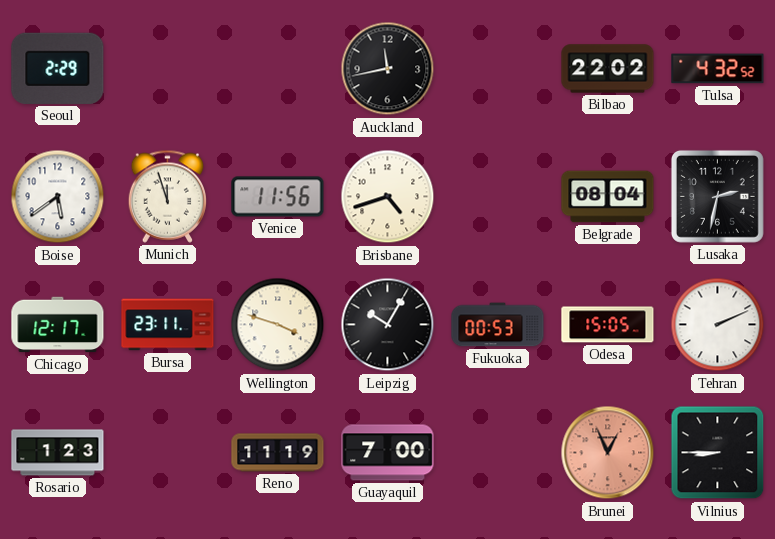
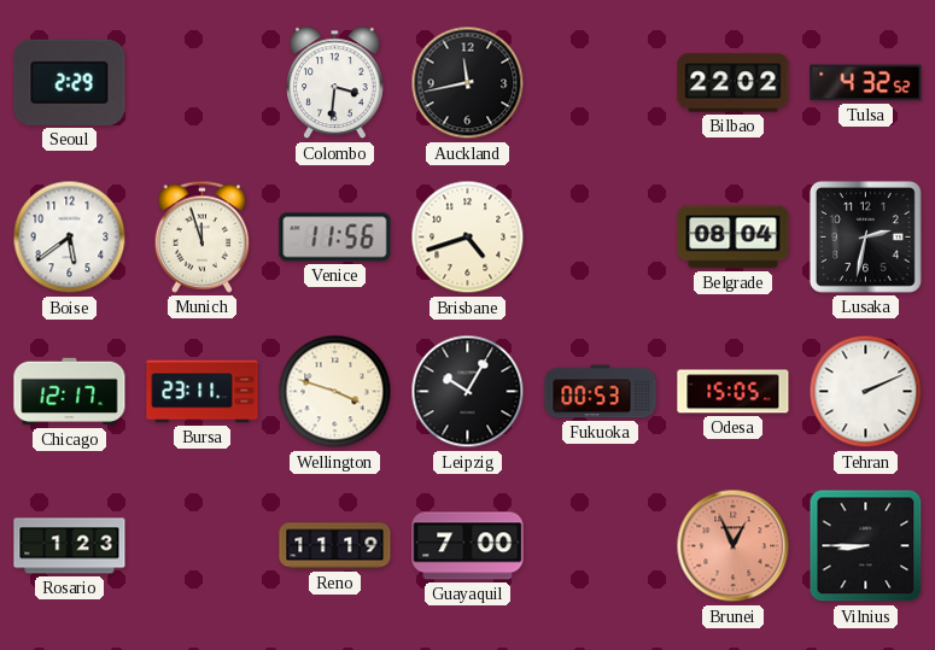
Colombo: none -> 3:31
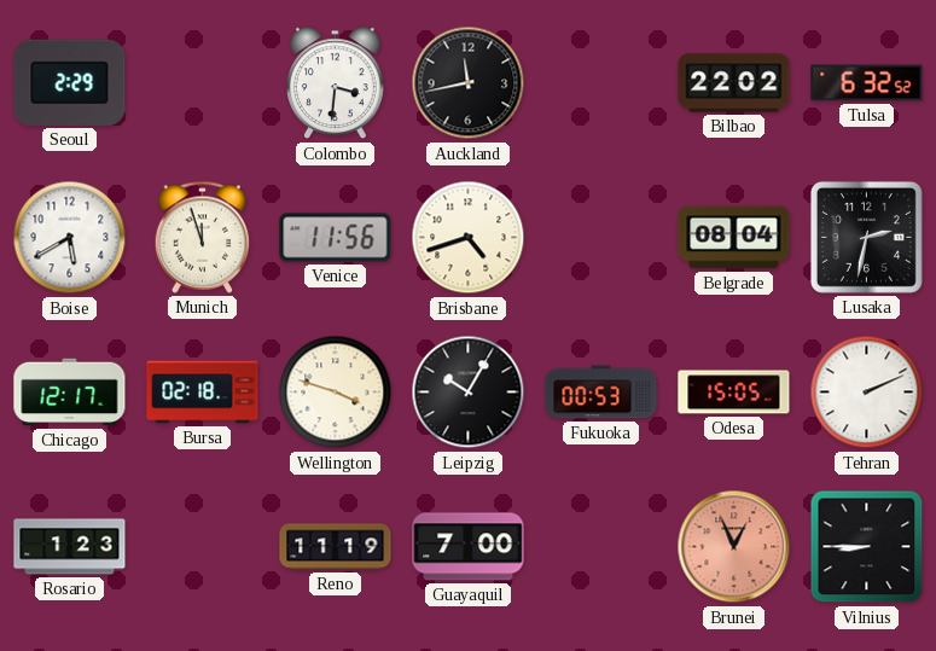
Tulsa: 4:32 -> 6:32
Boise: 5:39 -> 5:40
Bursa: 23:11 -> 02:18
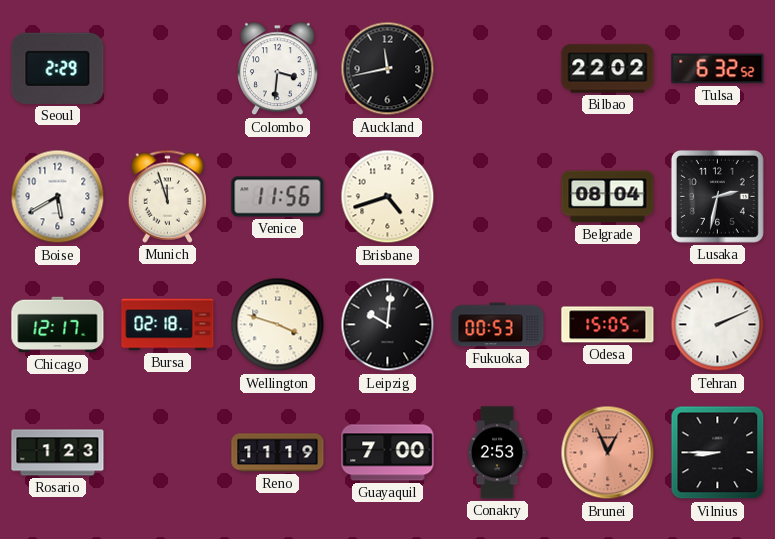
Leipzig: 10:05 -> 10:01
Conakry: none -> 2:53
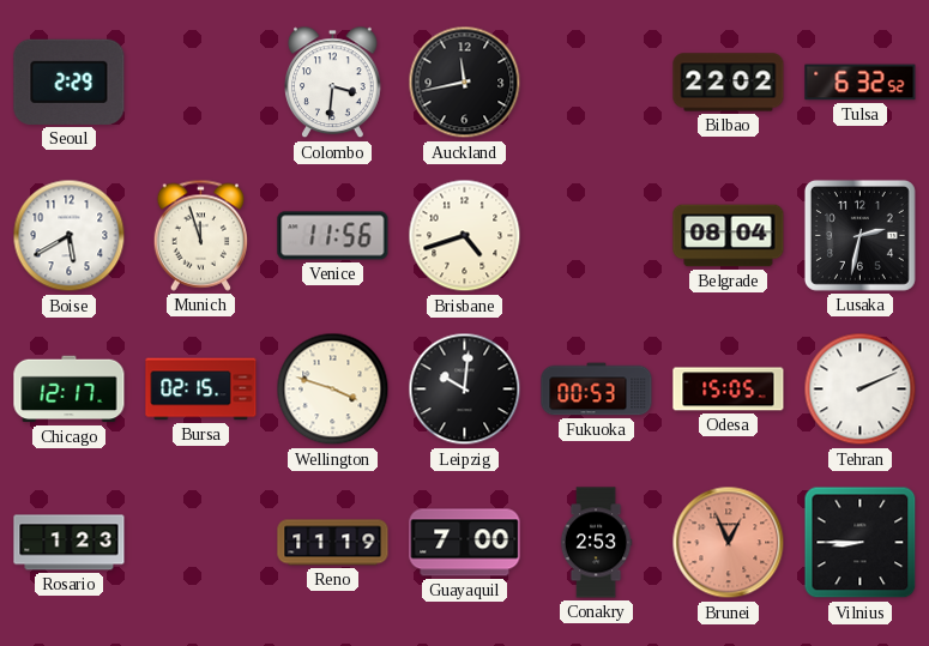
Bursa: 02:18 -> 02:15
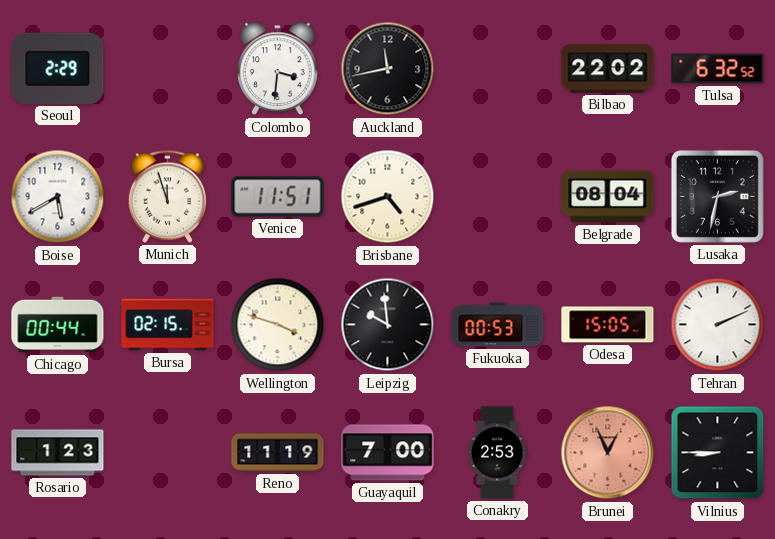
Venice: 11:56 -> 11:51
Chicago: 12:17 -> 00:44
Leipzig: 10:01 -> 9:59
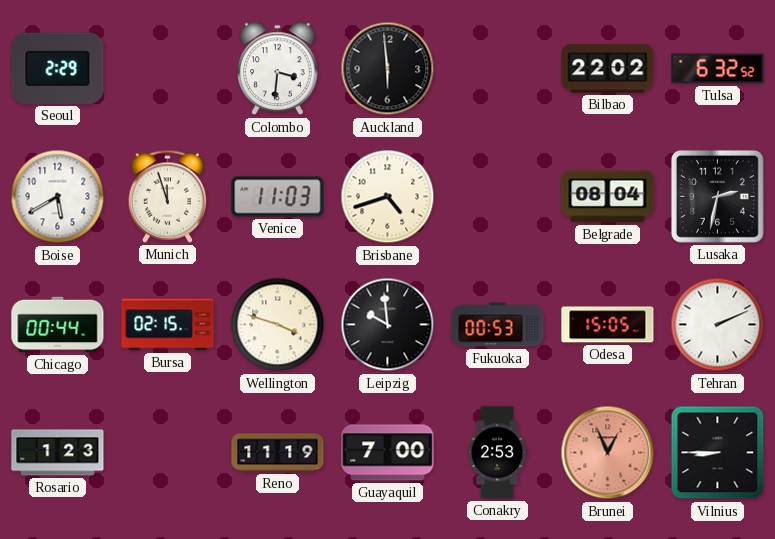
Auckland: 11:43 -> 5:59
Venice: 11:51 -> 11:03
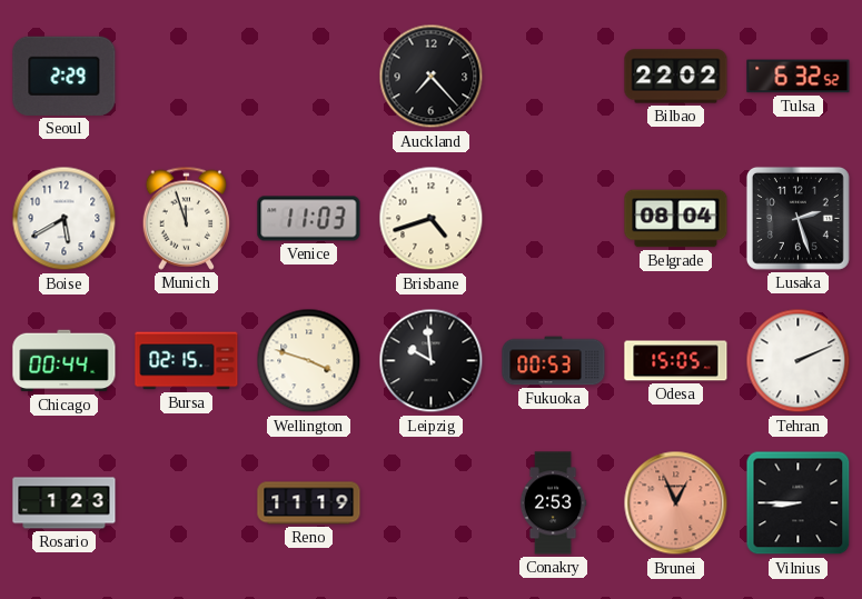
Colombo: 3:31 -> none
Auckland: 5:59 -> 7:23
Lusaka: 2:32 -> 2:27
Guayaquil: 7:00 -> none
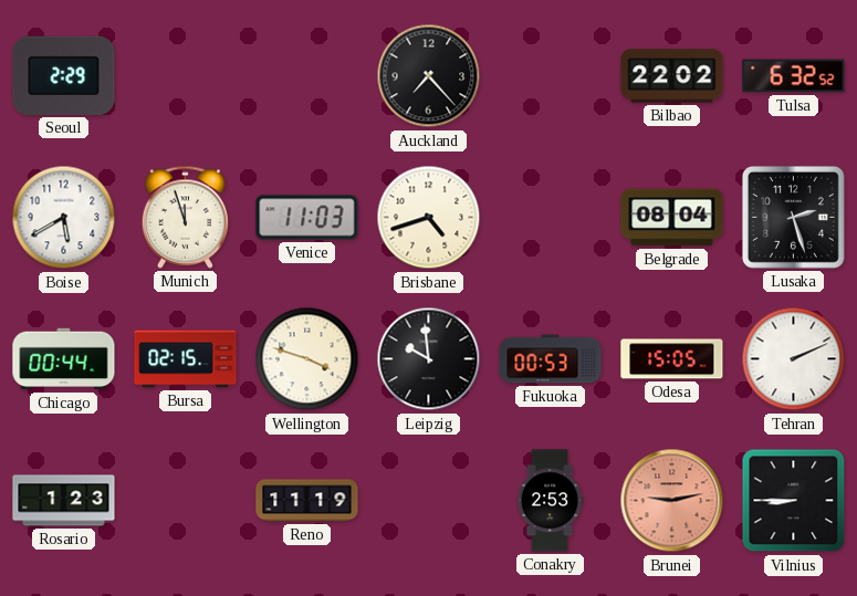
Brunei: 12:56 -> 9:13
